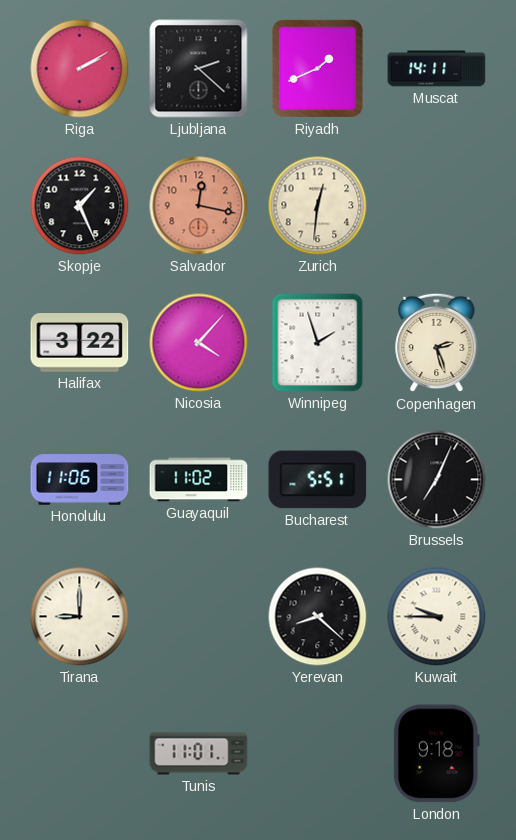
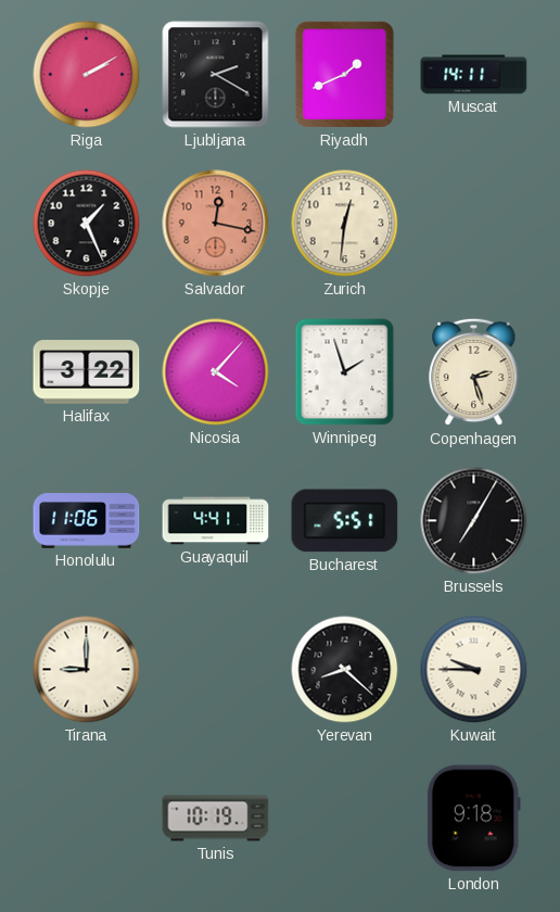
Ljubljana: 2:22 -> 2:20
Guayaquil: 11:02 -> 4:41
Brussels: 7:04 -> 7:05
Tunis: 11:01 -> 10:19
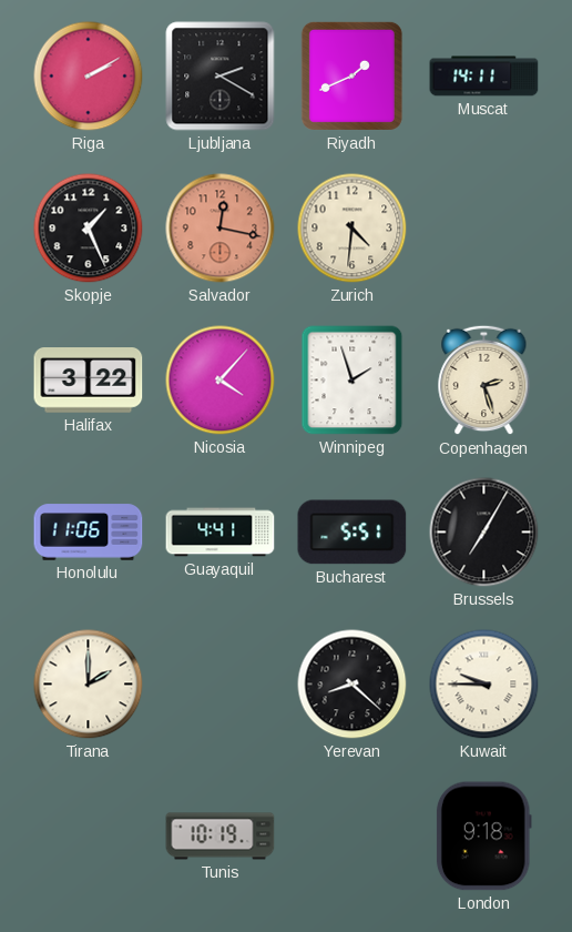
Zurich: 12:31 -> 4:31
Tirana: 9:00 -> 2:00
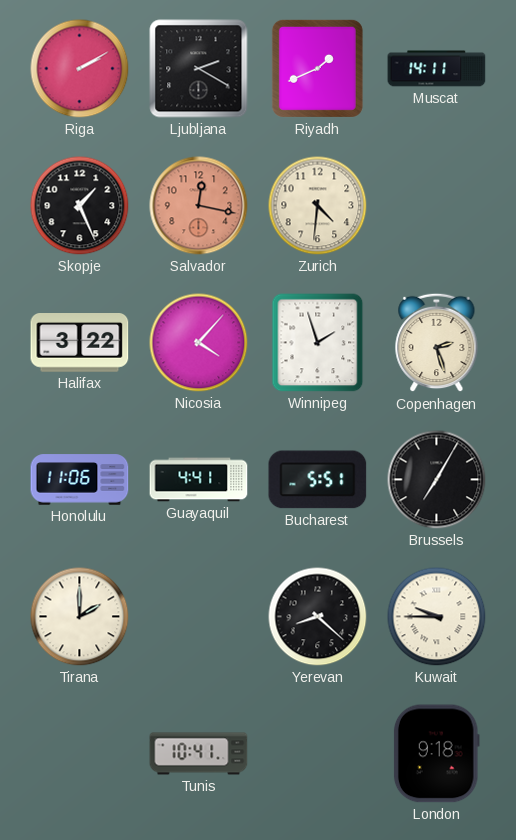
Tunis: 10:19 -> 10:41
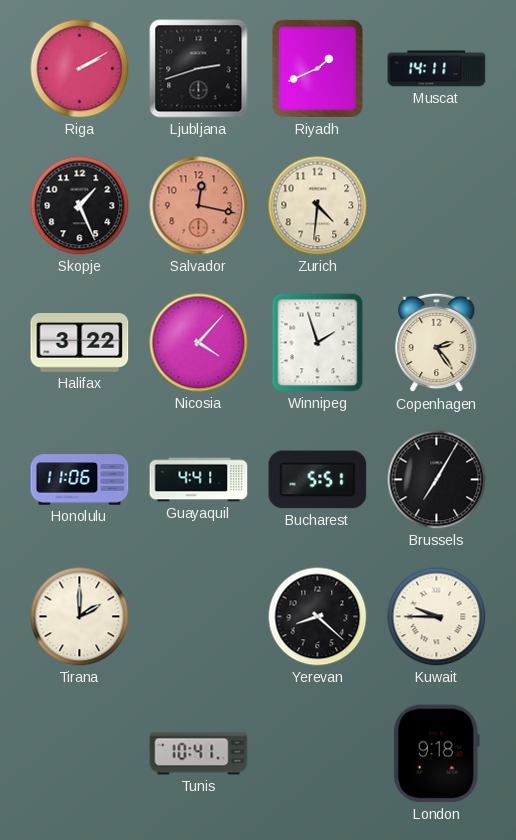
Ljubljana: 2:20 -> 2:42
Copenhagen: 2:27 -> 2:24
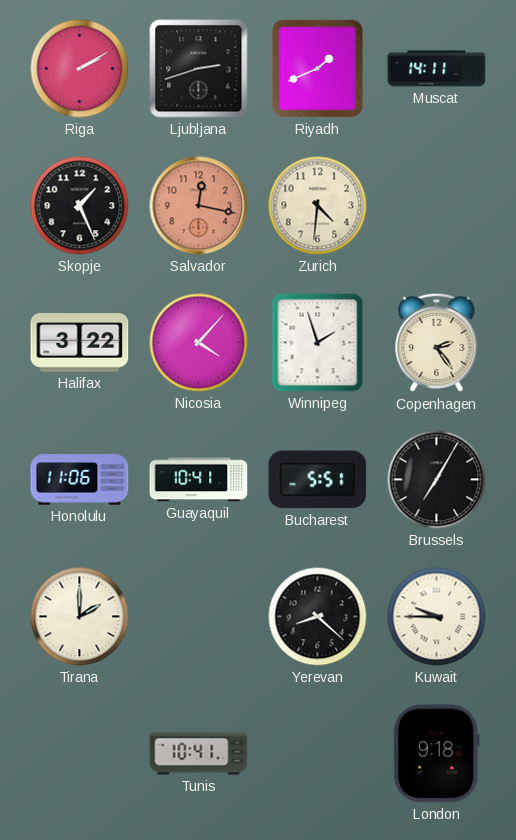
Guayaquil: 4:41 -> 10:41
